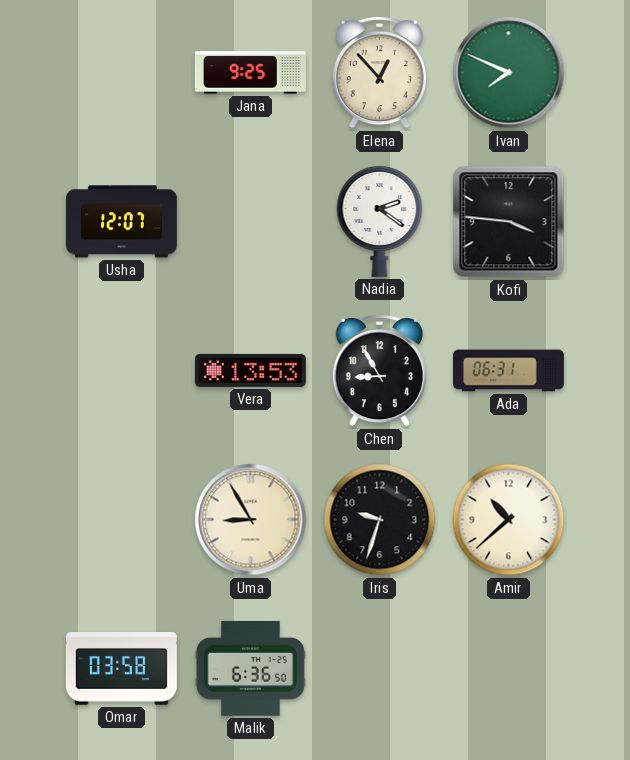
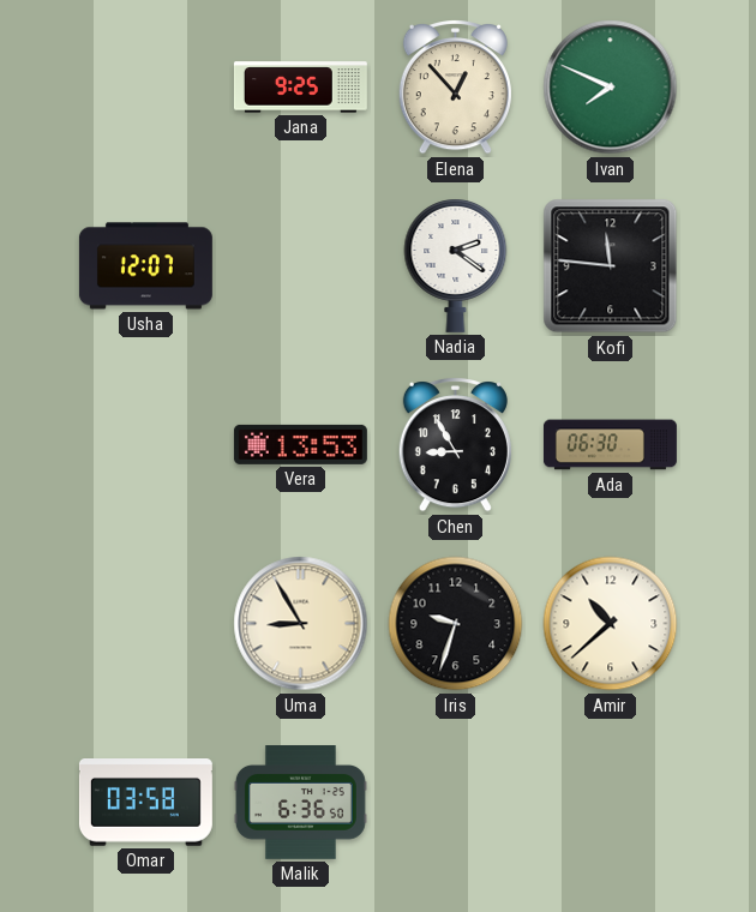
Kofi: 3:46 -> 11:46
Ada: 06:31 -> 06:30
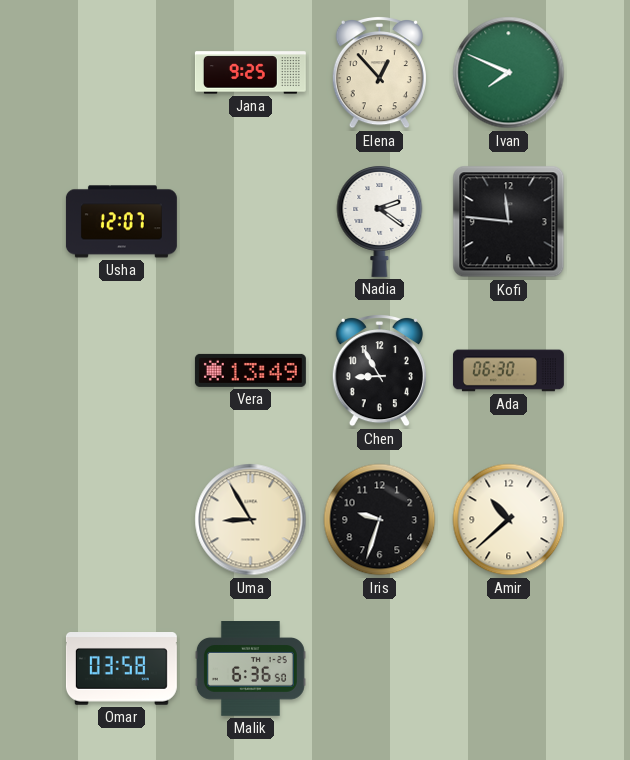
Vera: 13:53 -> 13:49
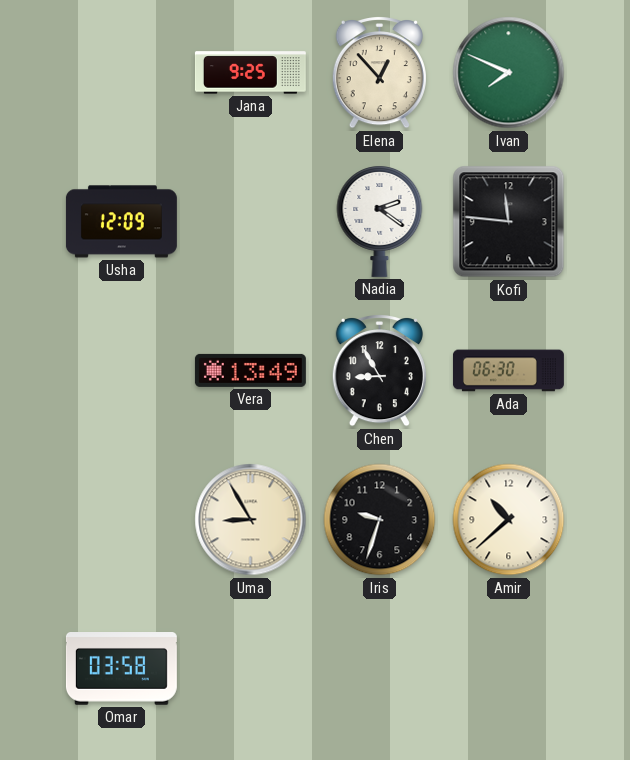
Usha: 12:07 -> 12:09
Malik: 6:36 -> none
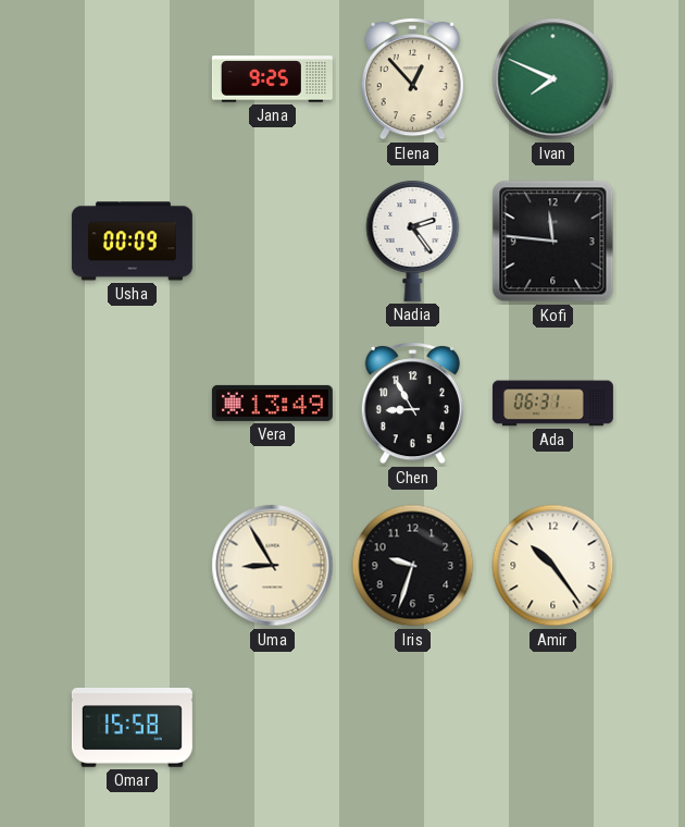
Usha: 12:09 -> 00:09
Nadia: 2:21 -> 2:24
Ada: 06:30 -> 06:31
Amir: 10:38 -> 10:24
Omar: 03:58 -> 15:58
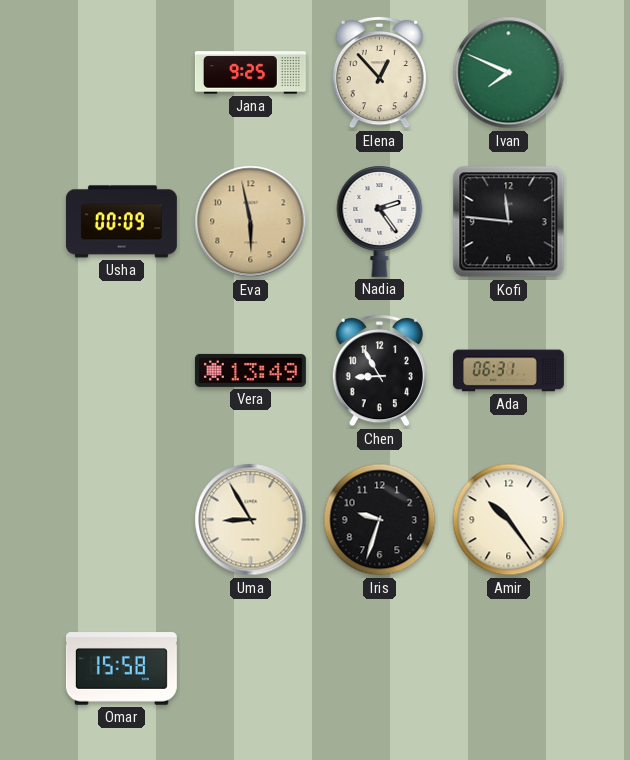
Eva: none -> 5:58
